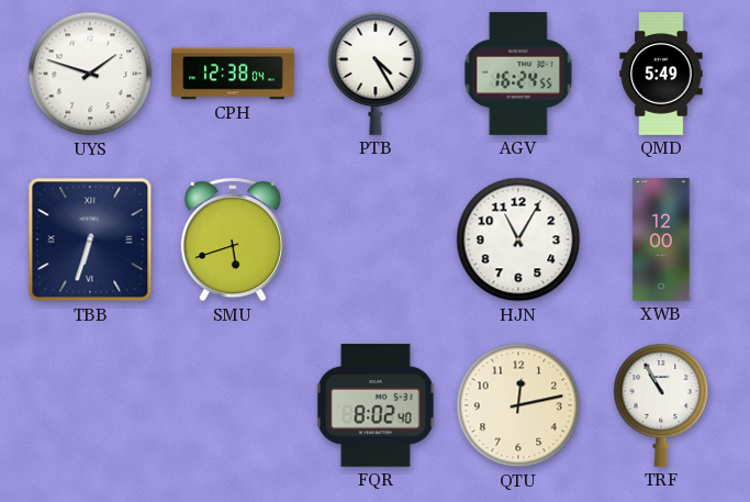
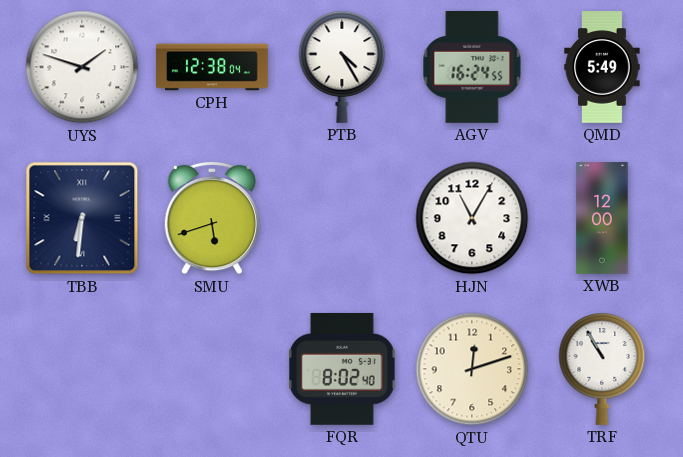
TBB: 6:33 -> 6:31
QTU: 12:13 -> 12:12
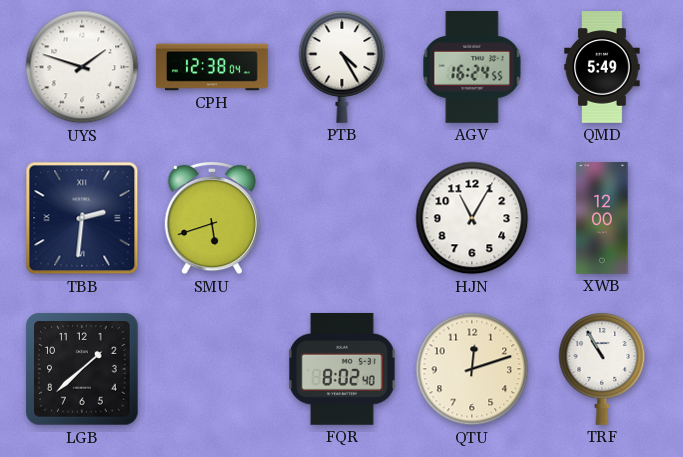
TBB: 6:31 -> 2:31
LGB: none -> 1:38
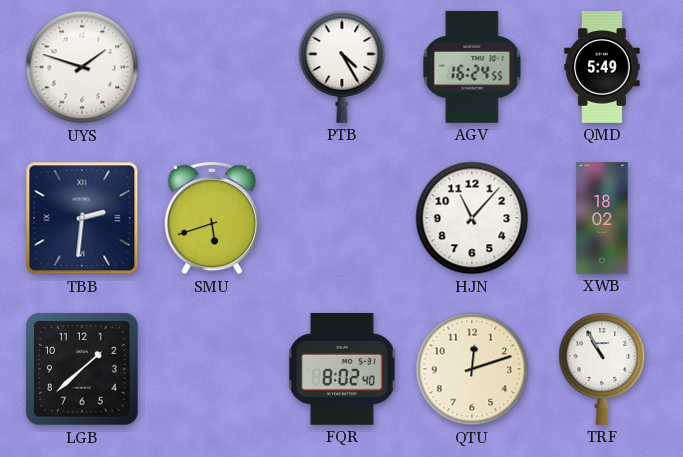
CPH: 12:38 -> none
HJN: 11:05 -> 11:07
XWB: 12:00 -> 18:02
